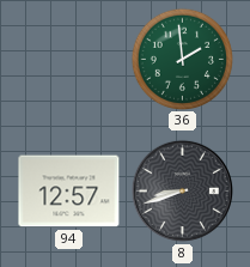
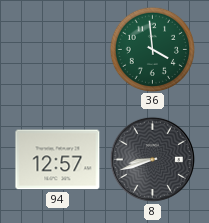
36: 1:59 -> 3:59
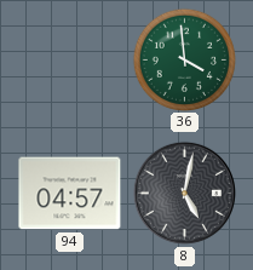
94: 12:57 -> 04:57
8: 8:42 -> 5:02
